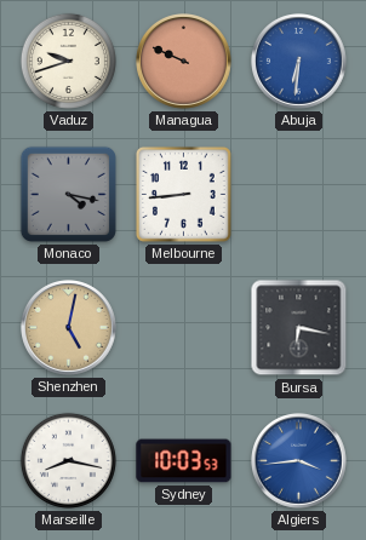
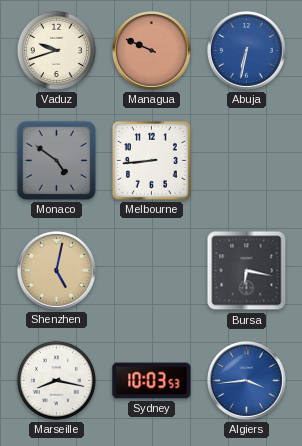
Abuja: 6:31 -> 6:32
Monaco: 4:17 -> 4:51
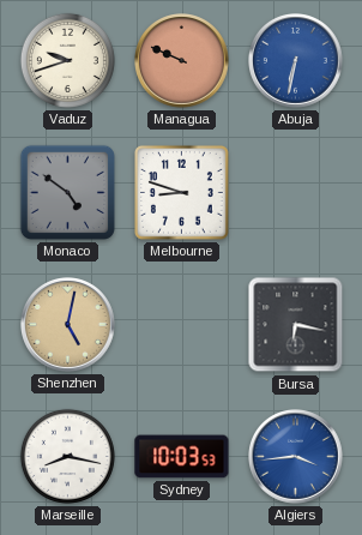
Melbourne: 8:44 -> 8:48
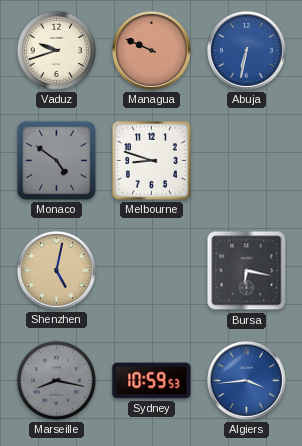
Marseille dial: white -> grey
Sydney: 10:03 -> 10:59
